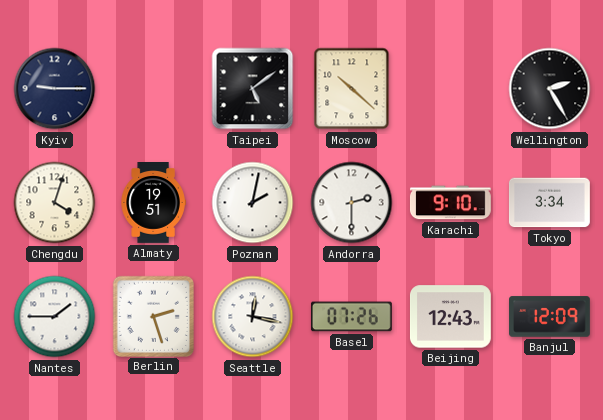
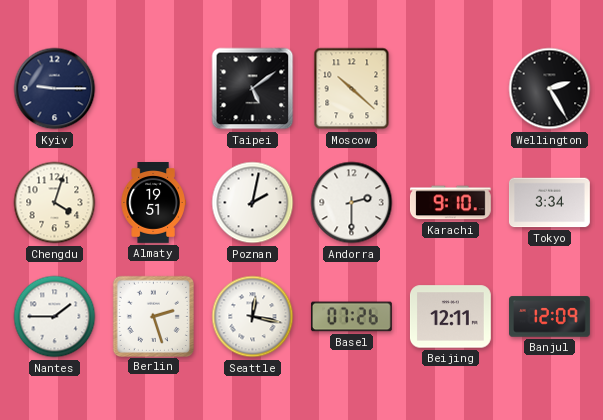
Beijing: 12:43 -> 12:11
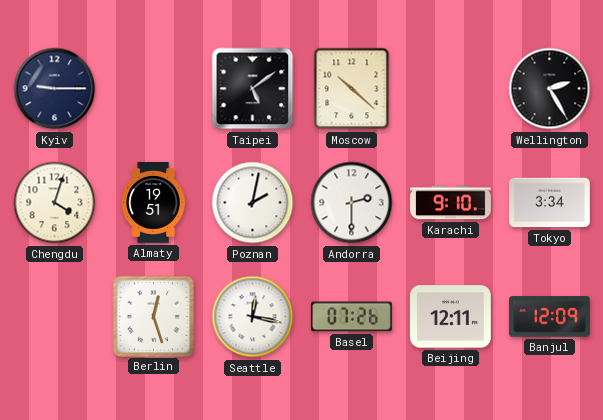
Nantes: 1:45 -> none
Berlin: 2:27 -> 12:27
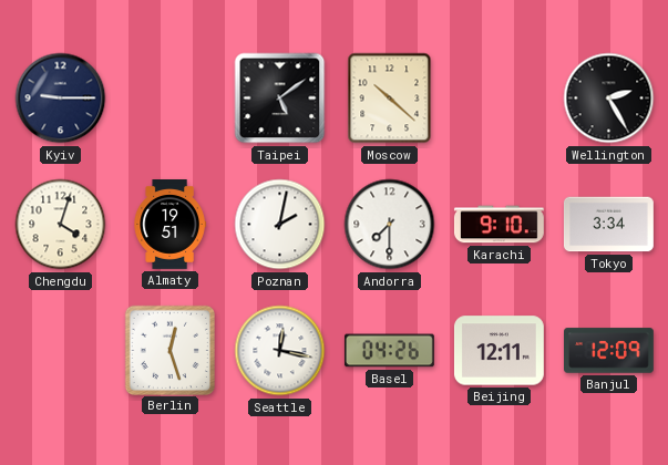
Andorra: 2:30 -> 7:30
Basel: 07:26 -> 04:26
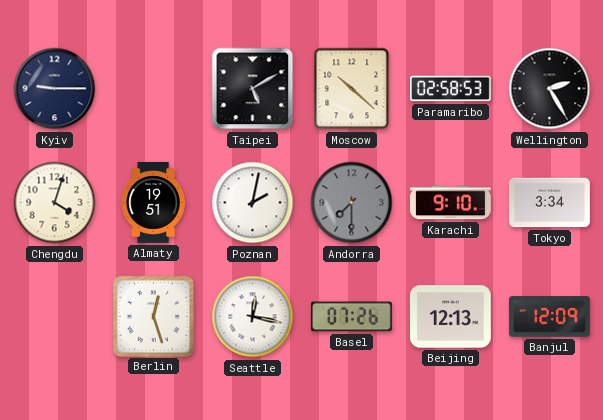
Taipei: 5:09 -> 5:10
Paramaribo: none -> 02:58
Andorra dial: white -> grey
Basel: 04:26 -> 07:26
Beijing: 12:11 -> 12:13
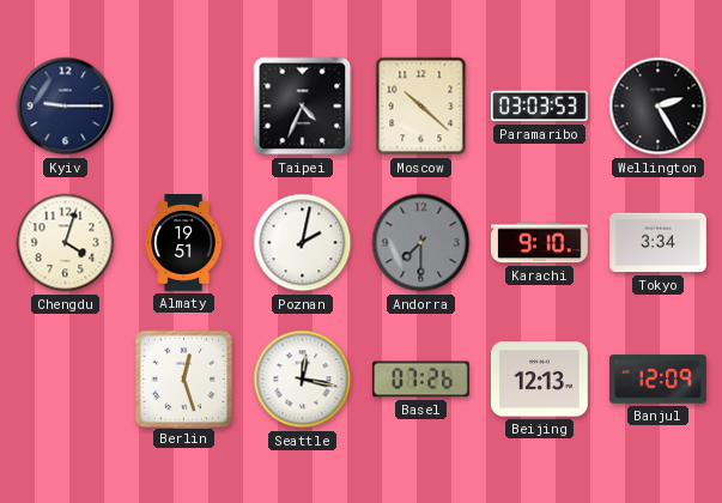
Taipei: 5:10 -> 4:34
Paramaribo: 02:58 -> 03:03
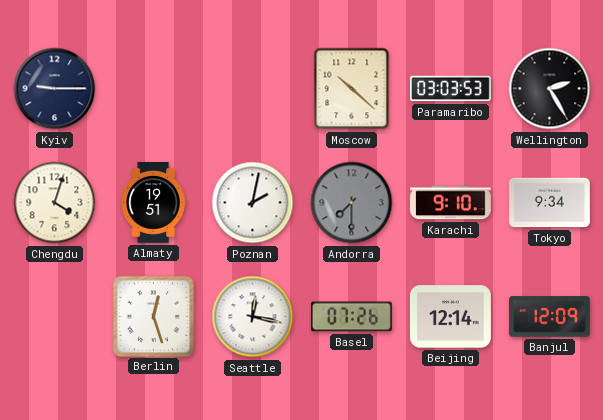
Taipei: 4:34 -> none
Tokyo: 3:34 -> 9:34
Beijing: 12:13 -> 12:14
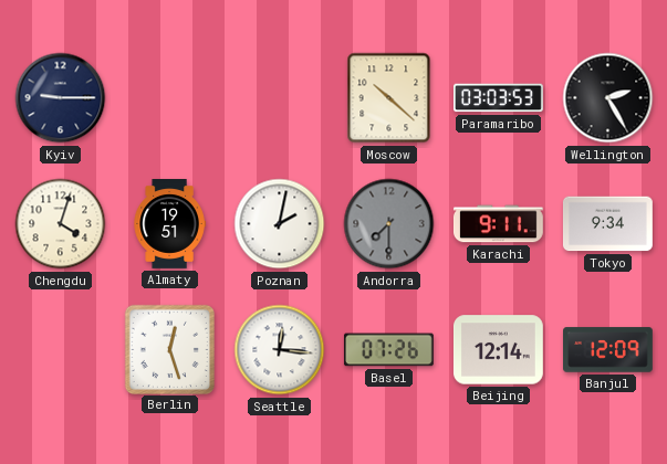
Karachi: 9:10 -> 9:11
Seattle: 12:17 -> 12:16
